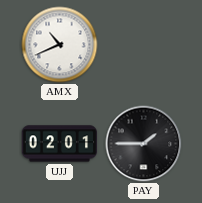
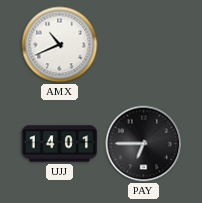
UJJ: 02:01 -> 14:01
PAY: 1:45 -> 6:45
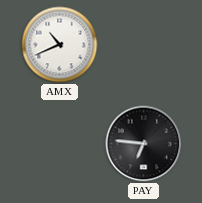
UJJ: 14:01 -> none
PAY: 6:45 -> 6:46
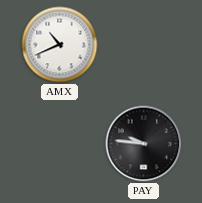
PAY: 6:46 -> 9:46
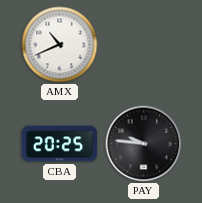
CBA: none -> 20:25
